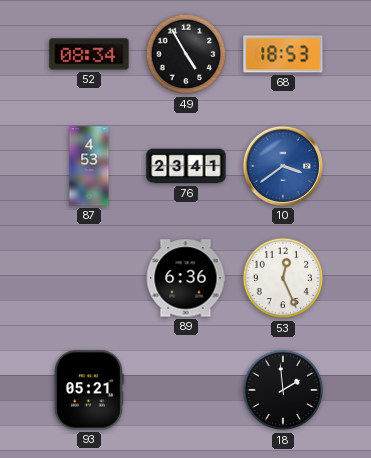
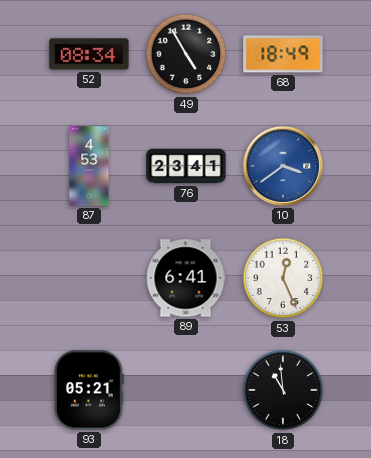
68: 18:53 -> 18:49
89: 6:36 -> 6:41
18: 1:59 -> 10:59
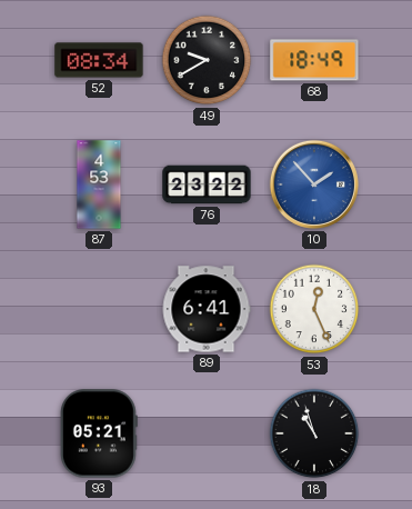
49: 4:55 -> 9:40
76: 23:41 -> 23:22
10: 3:39 -> 1:53
18: 10:59 -> 10:57
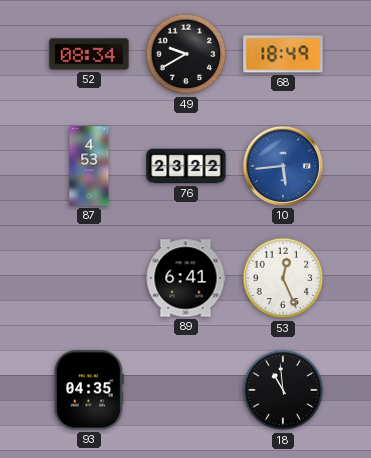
10: 1:53 -> 5:44
93: 05:21 -> 04:35
18: 10:57 -> 10:59
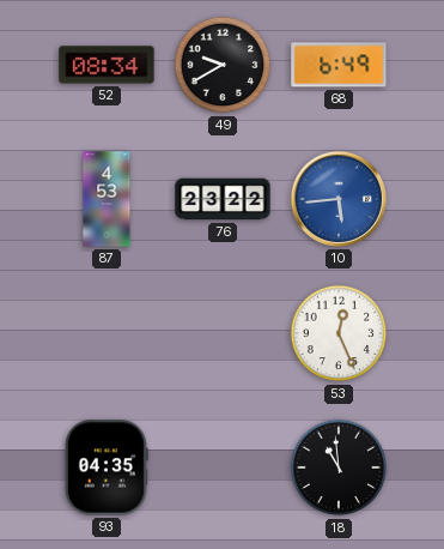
68: 18:49 -> 6:49
89: 6:41 -> none
